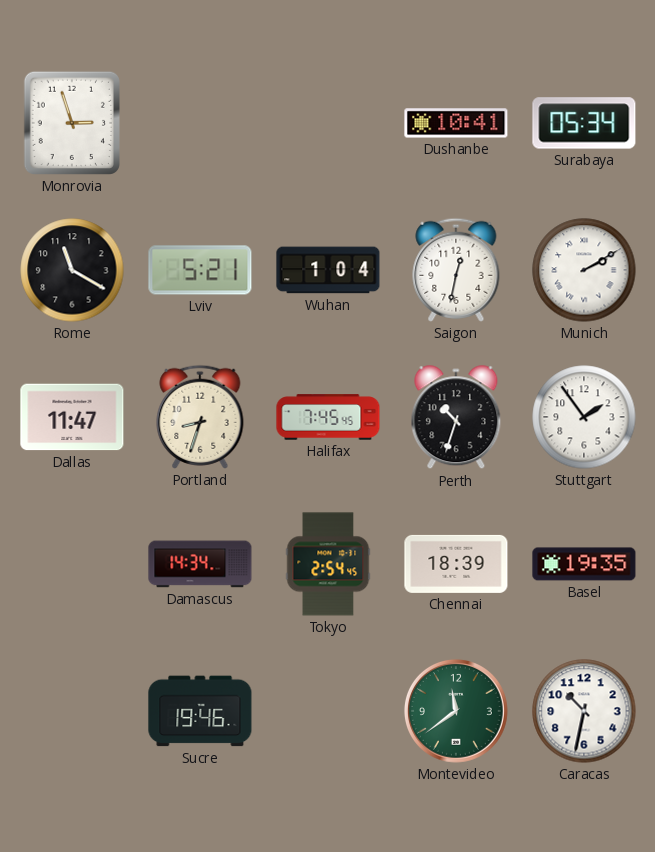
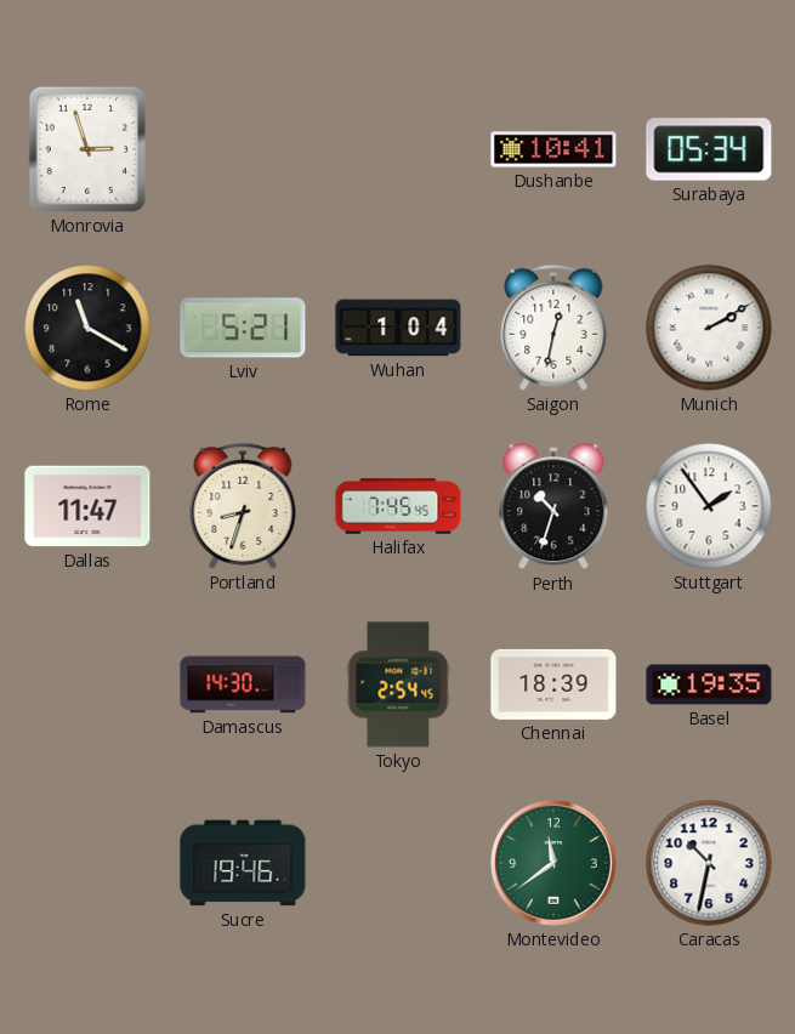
Damascus: 14:34 -> 14:30
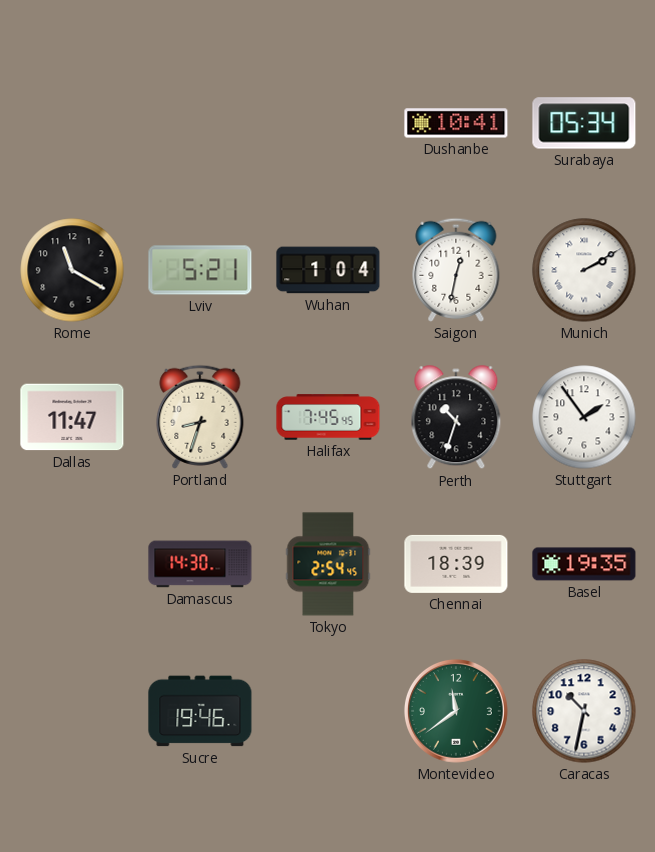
Monrovia: 2:57 -> none
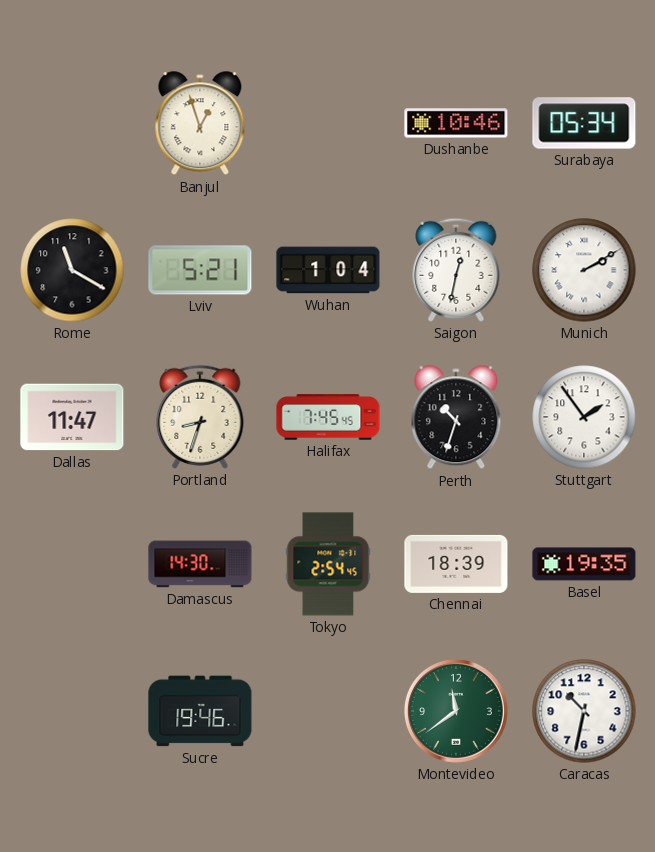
Banjul: none -> 12:57
Dushanbe: 10:41 -> 10:46
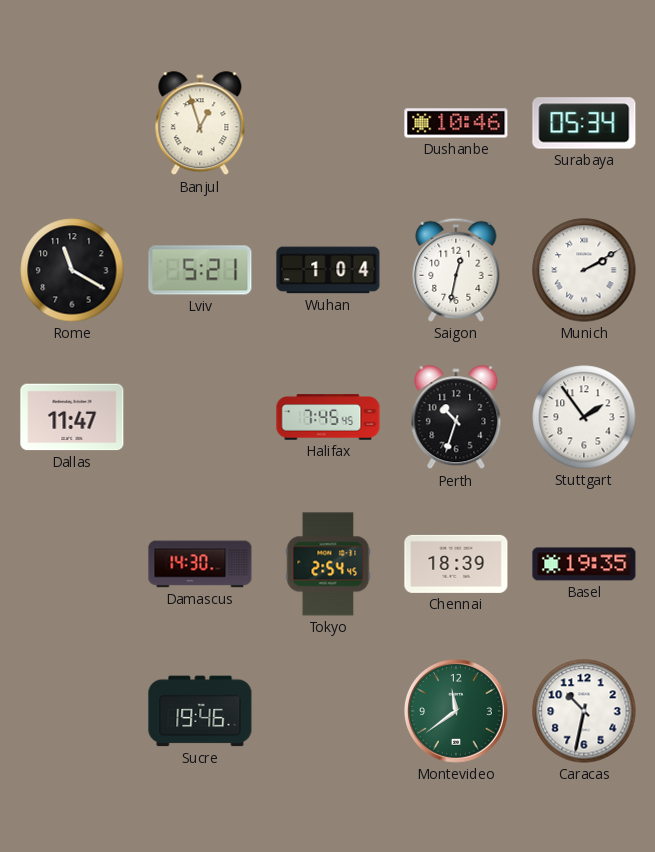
Portland: 8:33 -> none
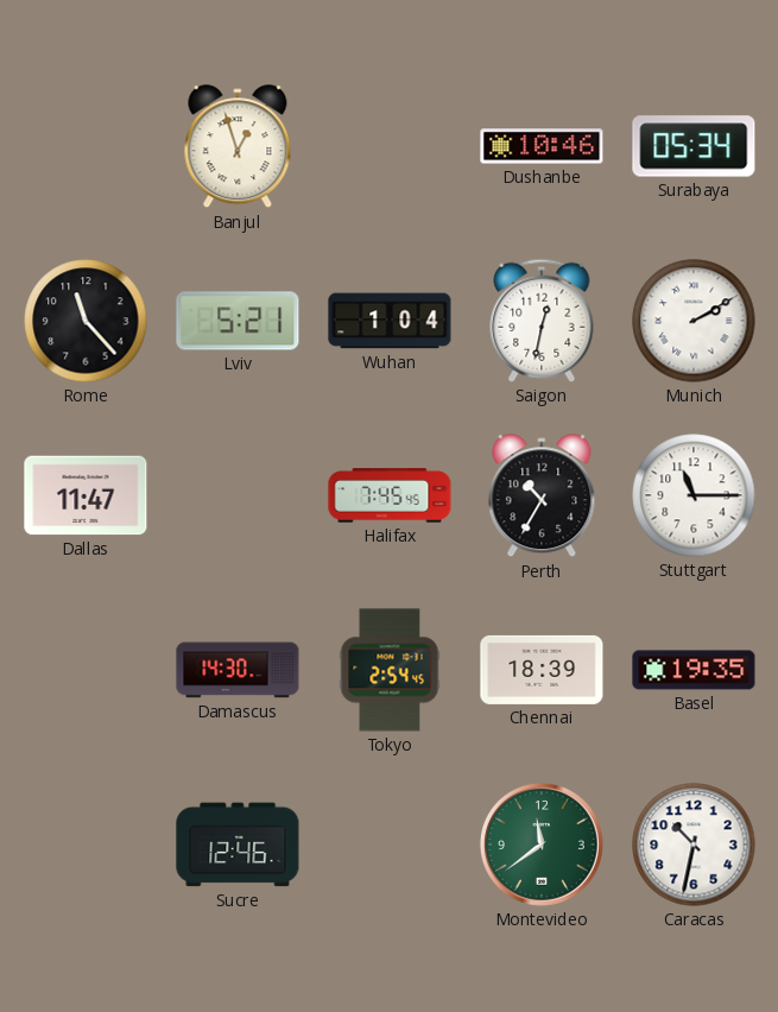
Rome: 11:20 -> 11:23
Perth: 10:33 -> 10:35
Stuttgart: 1:54 -> 11:15
Sucre: 19:46 -> 12:46
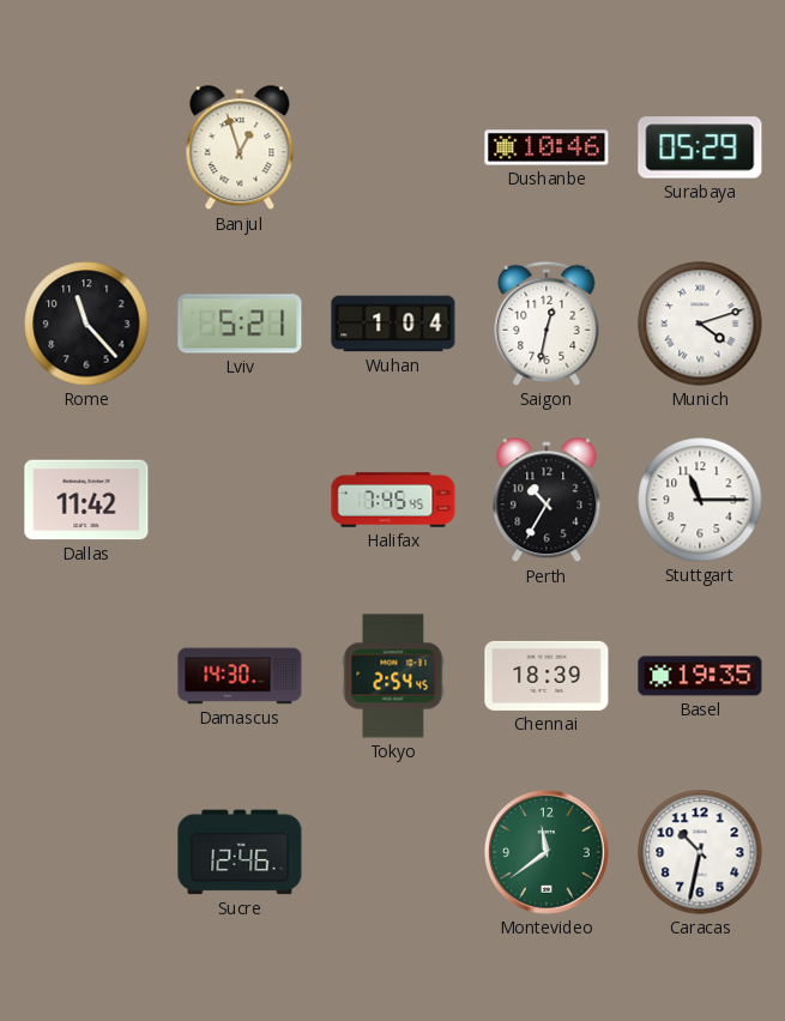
Surabaya: 05:34 -> 05:29
Munich: 2:10 -> 4:12
Dallas: 11:47 -> 11:42
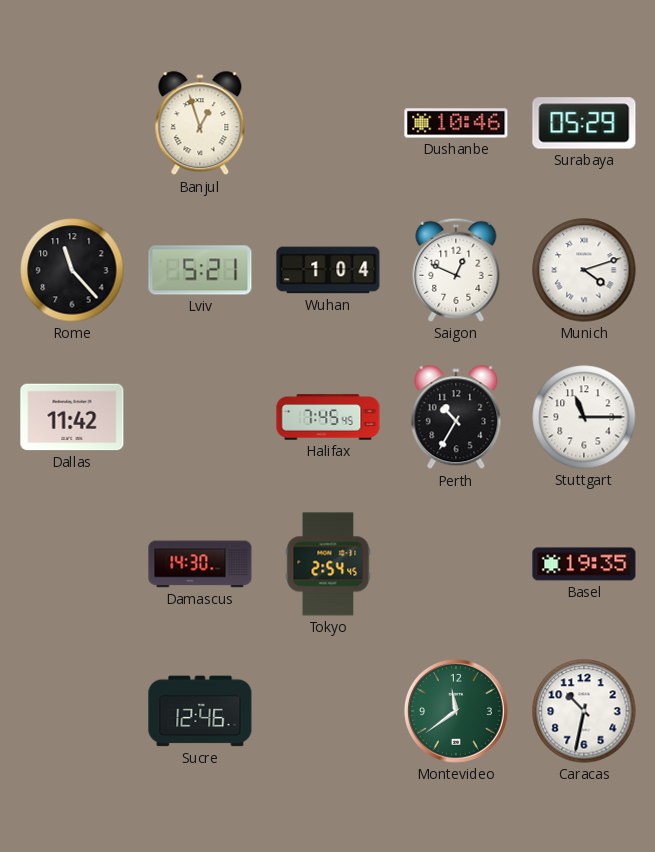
Saigon: 12:32 -> 12:49
Chennai: 18:39 -> none
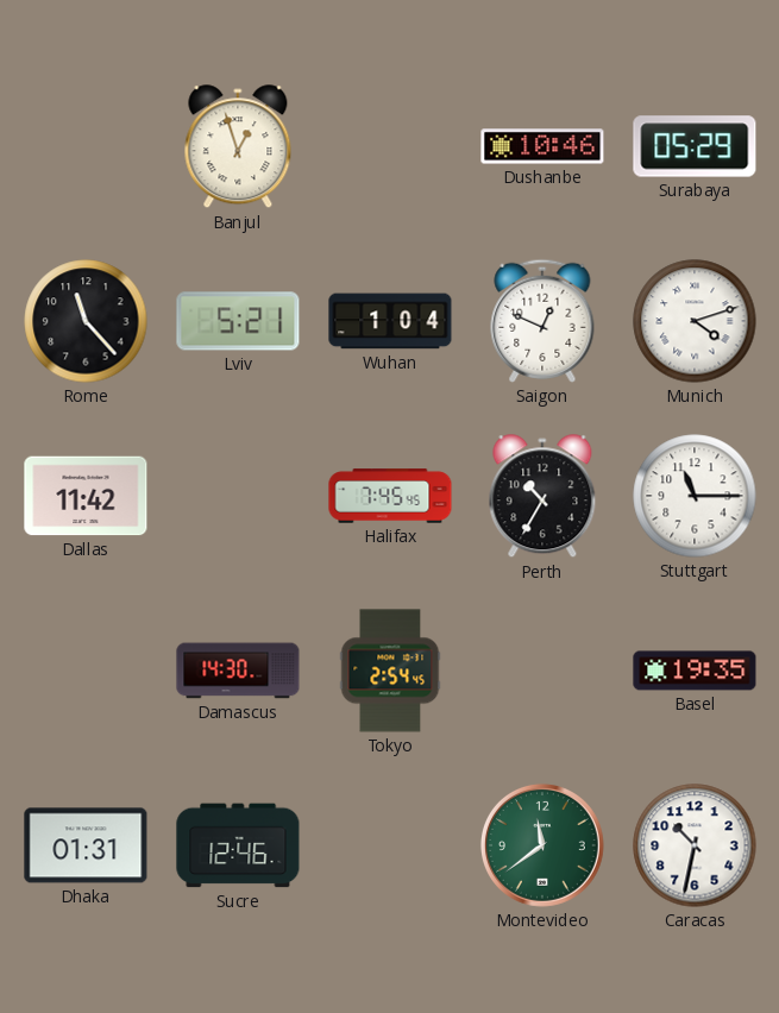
Dhaka: none -> 01:31
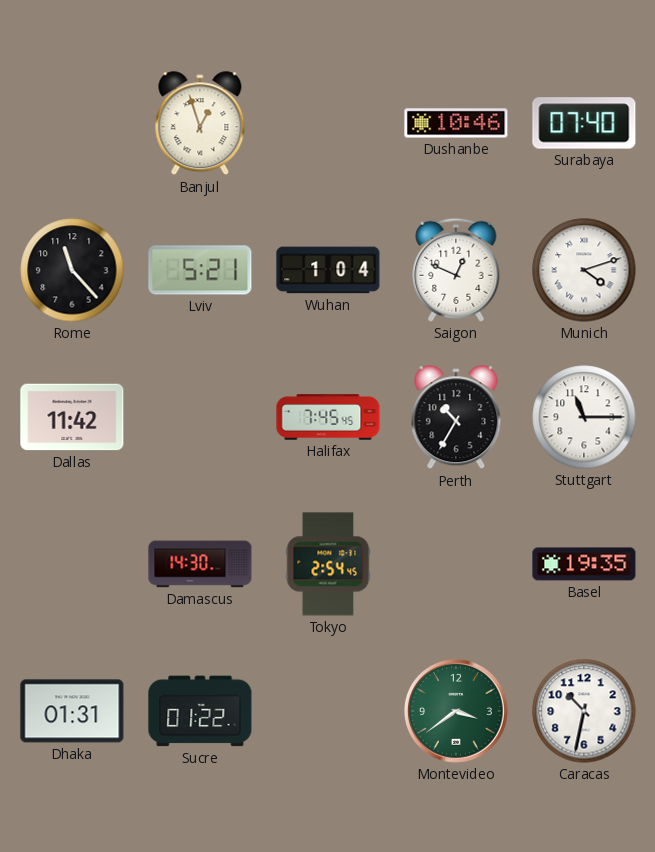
Surabaya: 05:29 -> 07:40
Sucre: 12:46 -> 01:22
Montevideo: 11:39 -> 3:39
